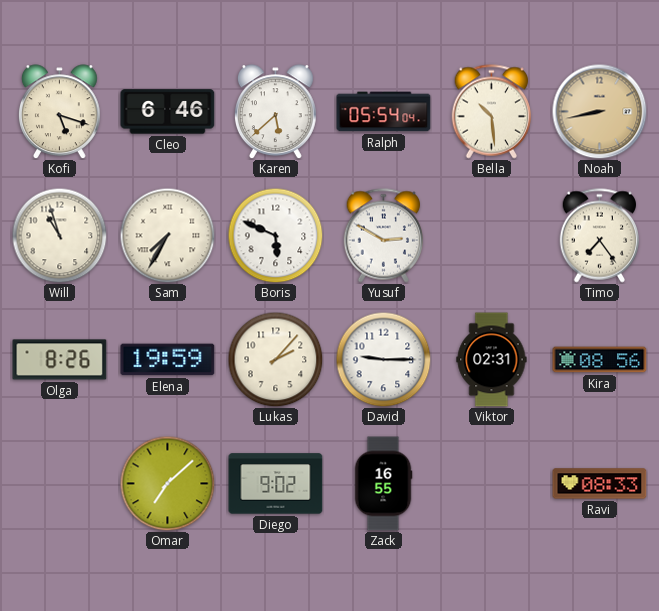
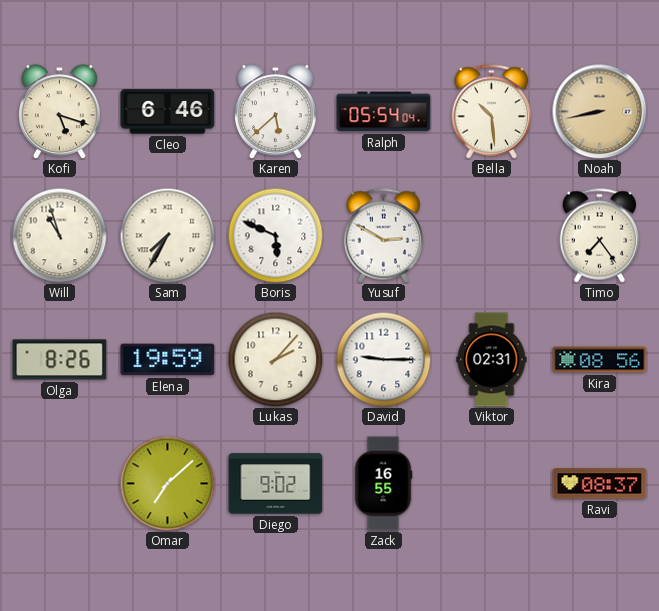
Ravi: 08:33 -> 08:37
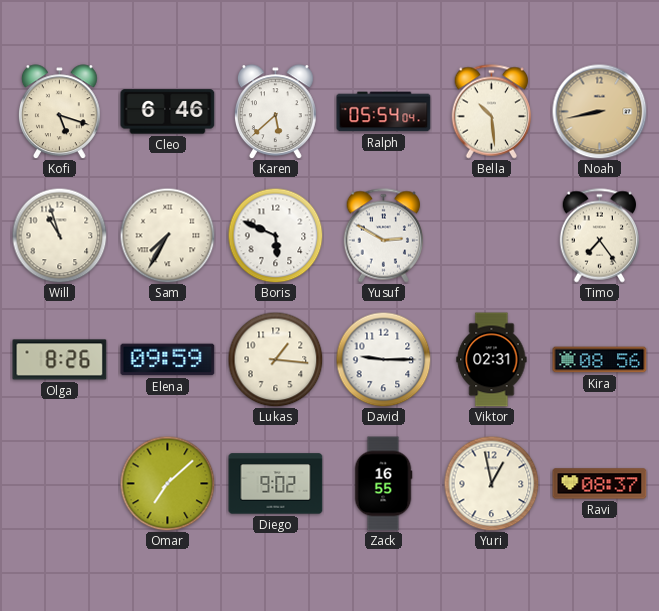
Elena: 19:59 -> 09:59
Lukas: 2:07 -> 1:16
Yuri: none -> 12:58
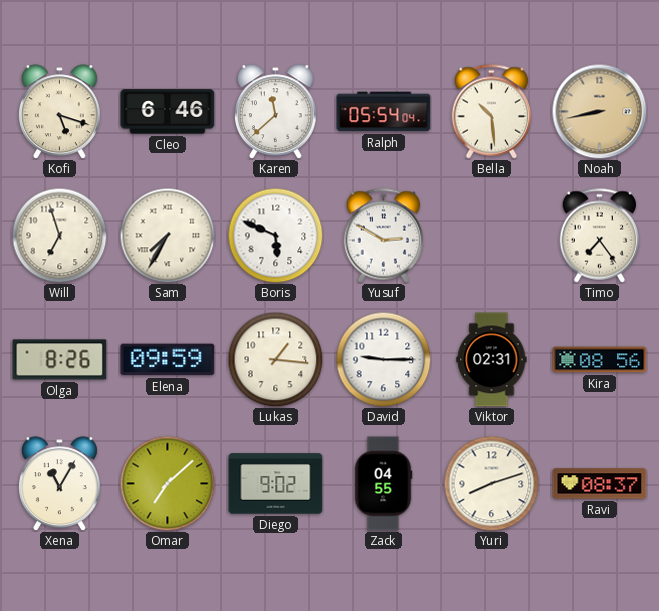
Karen: 5:38 -> 11:38
Will: 10:57 -> 6:57
Xena: none -> 11:05
Zack: 16:55 -> 04:55
Yuri: 12:58 -> 8:12
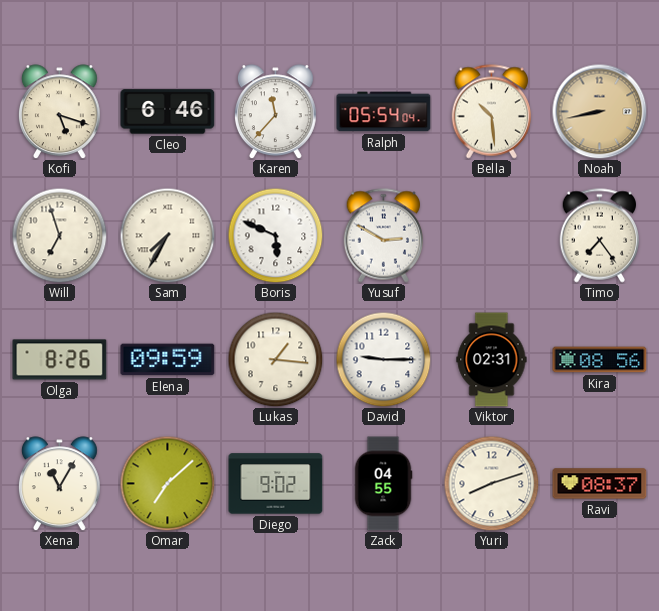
Karen: 11:38 -> 11:37
